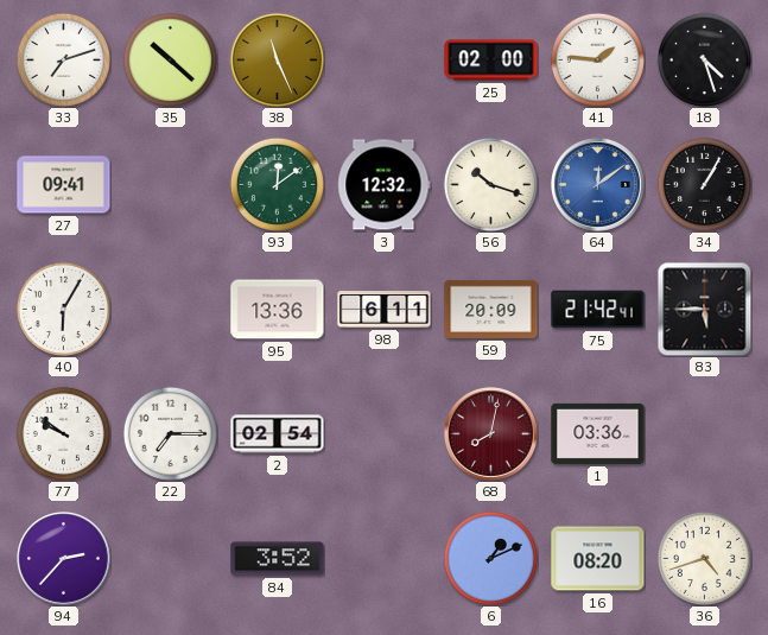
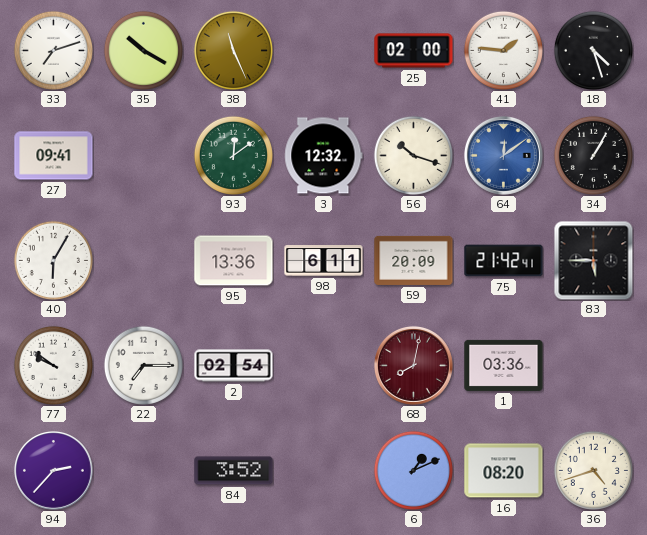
35: 10:22 -> 10:20
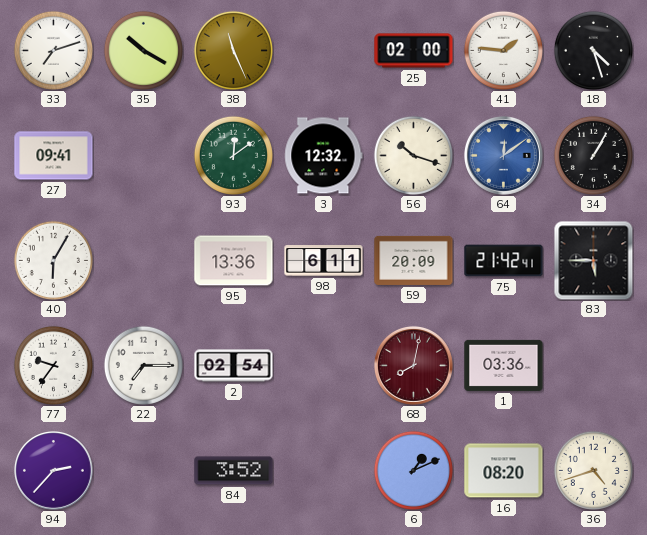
77: 9:51 -> 9:36
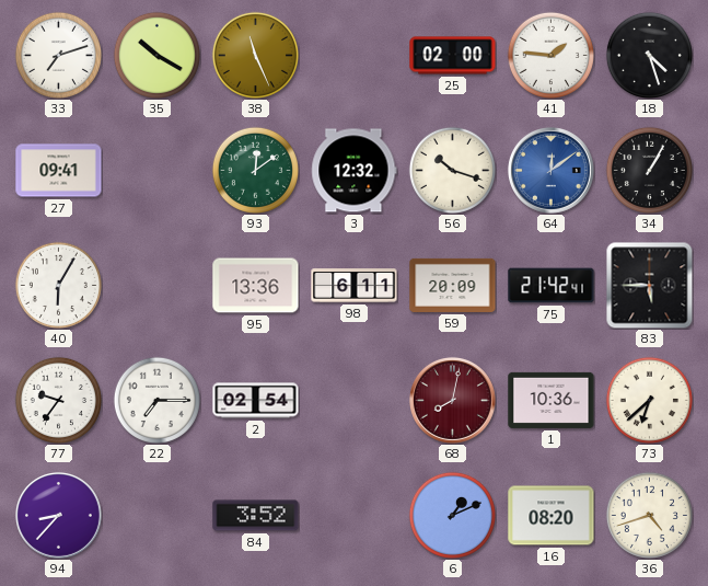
1: 03:36 -> 10:36
73: none -> 6:38
94: 2:37 -> 8:37
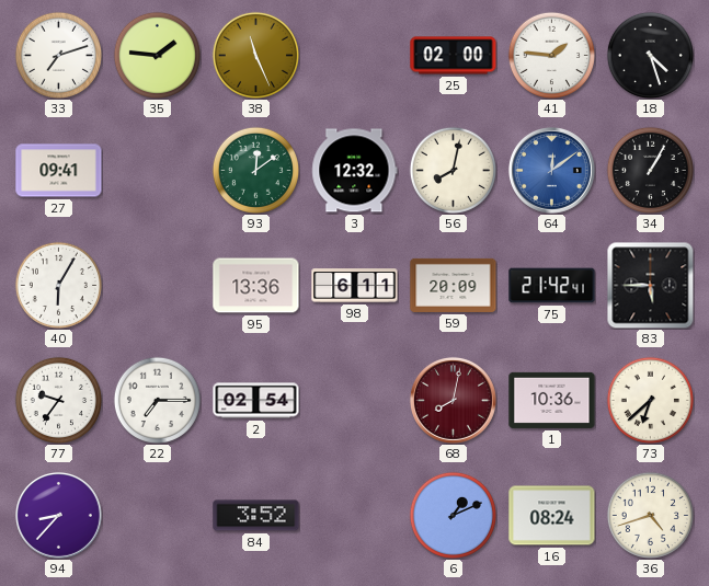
35: 10:20 -> 1:46
56: 10:18 -> 8:02
16: 08:20 -> 08:24
